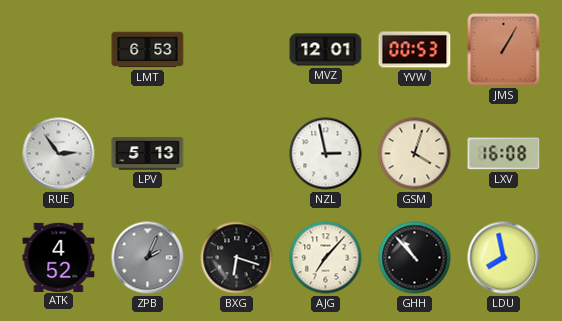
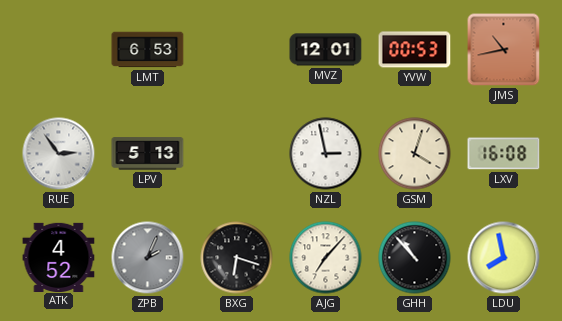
JMS: 1:05 -> 10:43
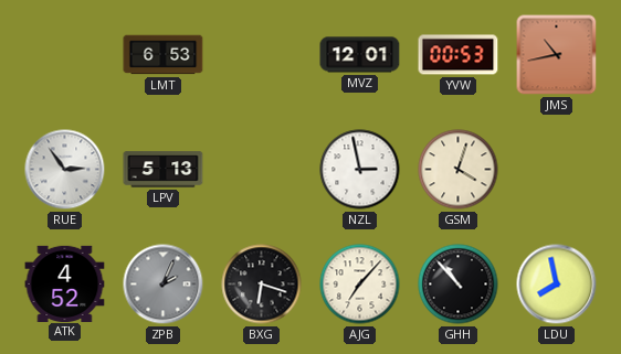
LXV: 16:08 -> none
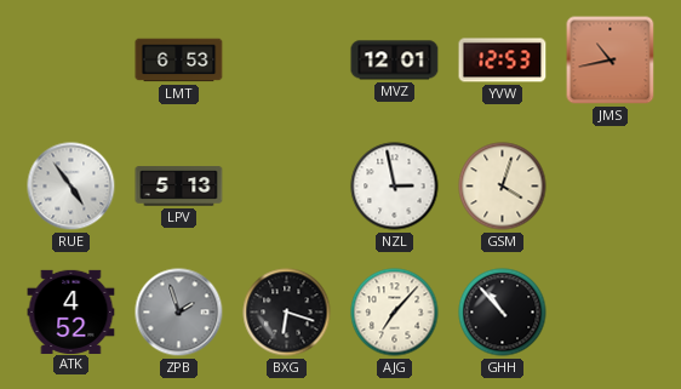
YVW: 00:53 -> 12:53
RUE: 2:54 -> 4:54
ZPB: 2:04 -> 1:57
LDU: 7:58 -> none
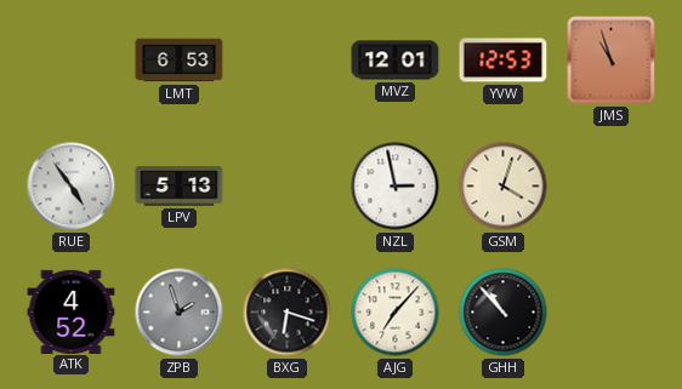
JMS: 10:43 -> 10:57
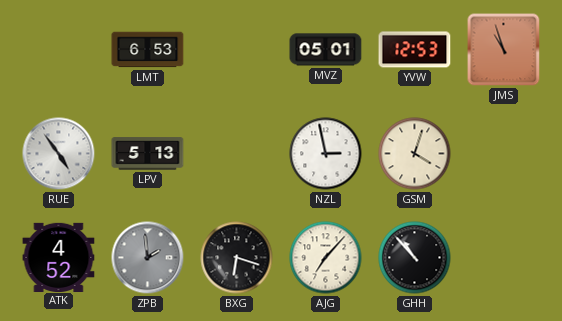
MVZ: 12:01 -> 05:01
ZPB: 1:57 -> 1:59
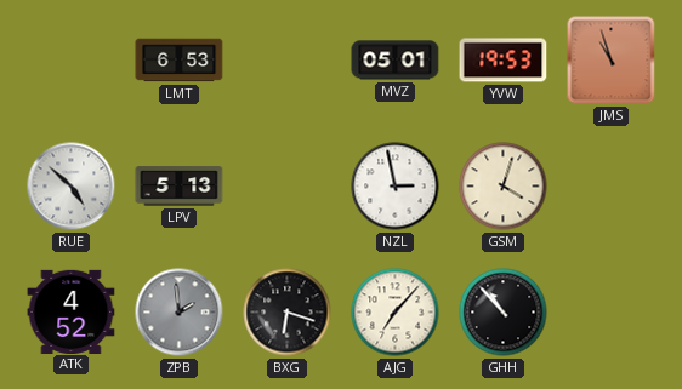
YVW: 12:53 -> 19:53
RUE: 4:54 -> 4:52
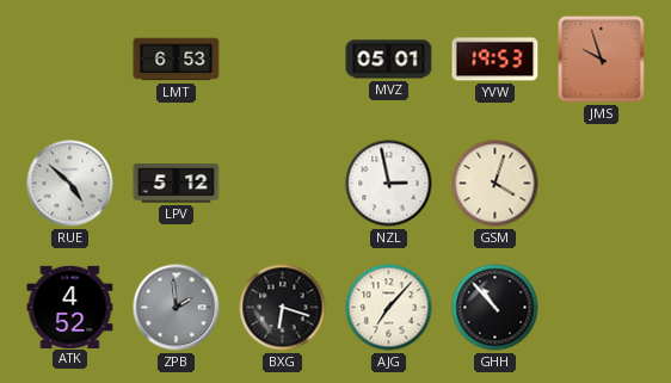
JMS: 10:57 -> 9:57
LPV: 5:13 -> 5:12
